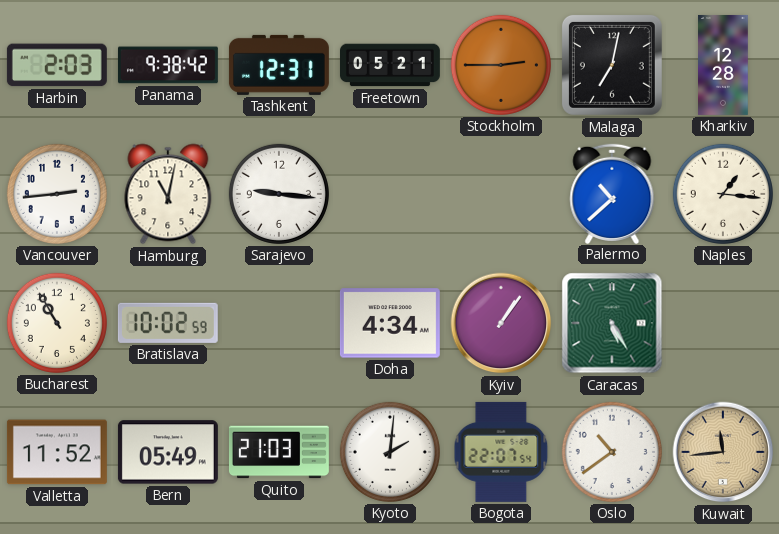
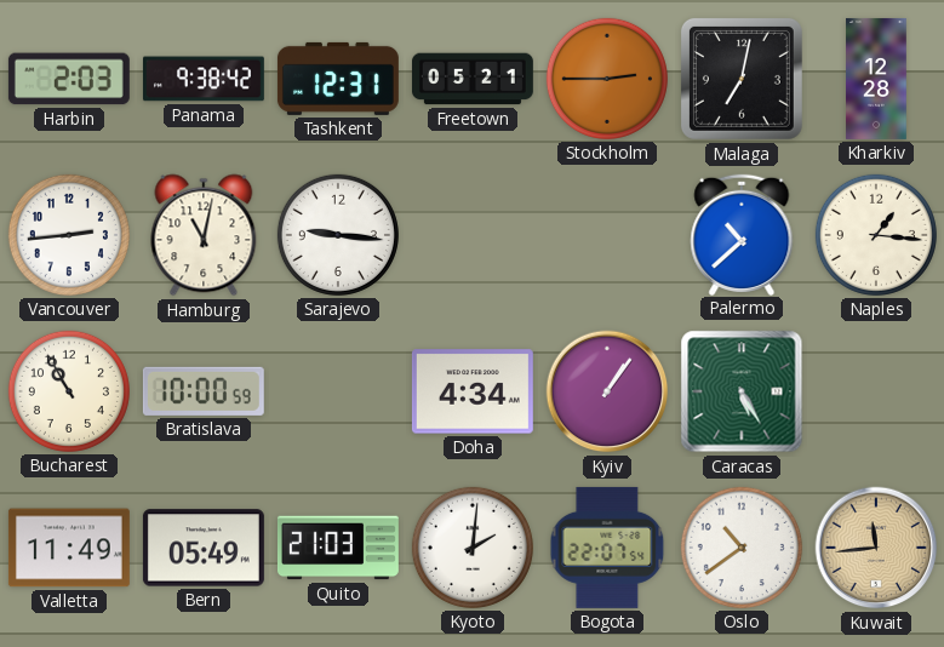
Bratislava: 10:02 -> 10:00
Valletta: 11:52 -> 11:49
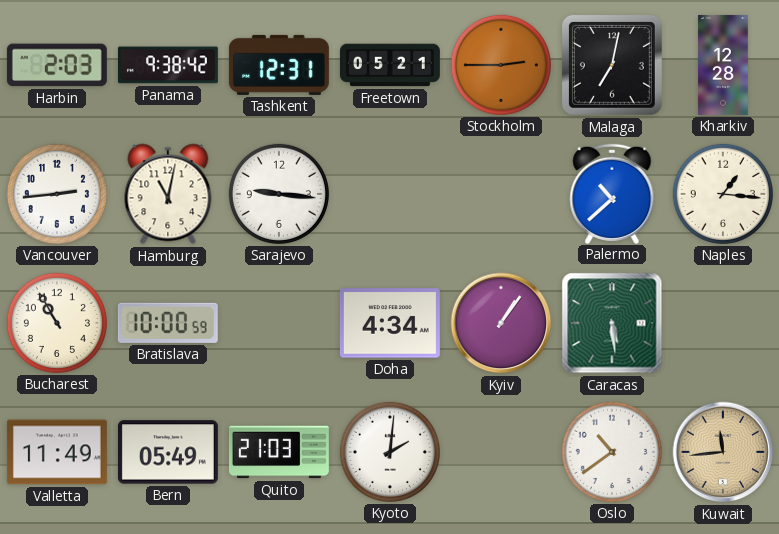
Caracas: 5:25 -> 5:29
Bogota: 22:07 -> none
